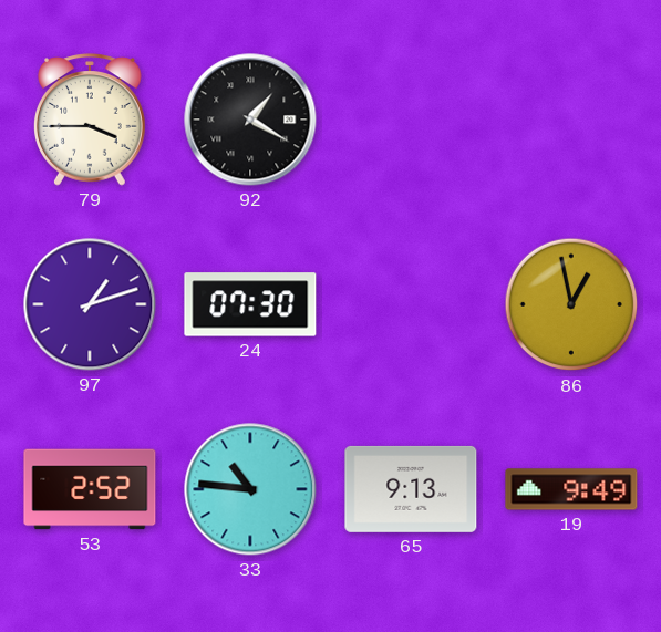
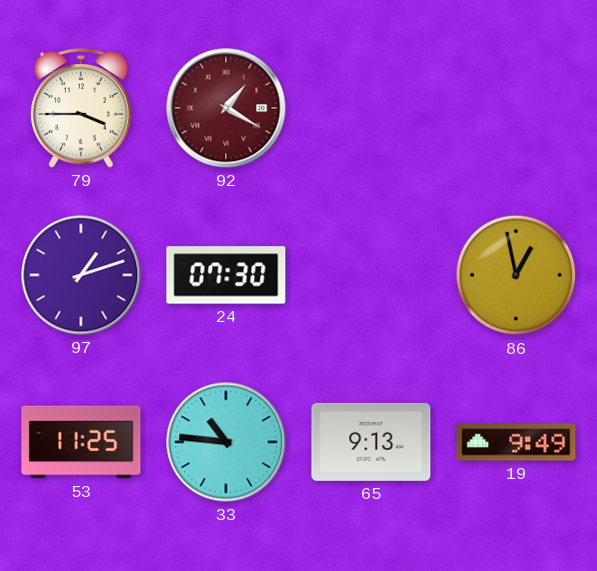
92 dial: black -> burgundy
53: 2:52 -> 11:25
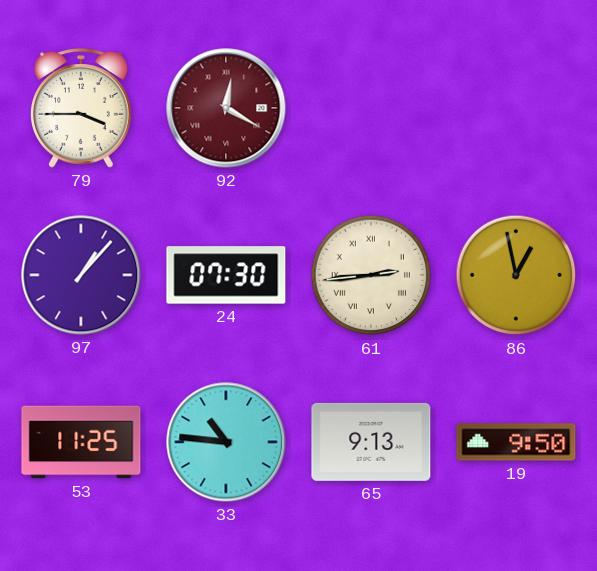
92: 1:20 -> 12:20
97: 1:12 -> 1:07
61: none -> 2:44
19: 9:49 -> 9:50
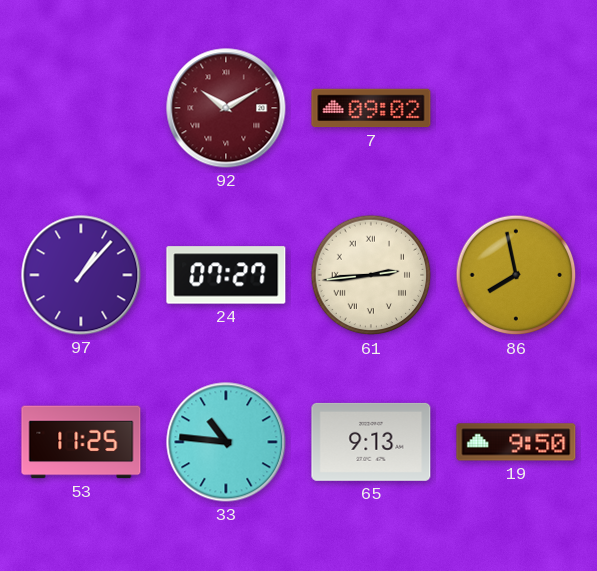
79: 3:45 -> none
92: 12:20 -> 10:10
7: none -> 09:02
24: 07:30 -> 07:27
86: 12:58 -> 7:58
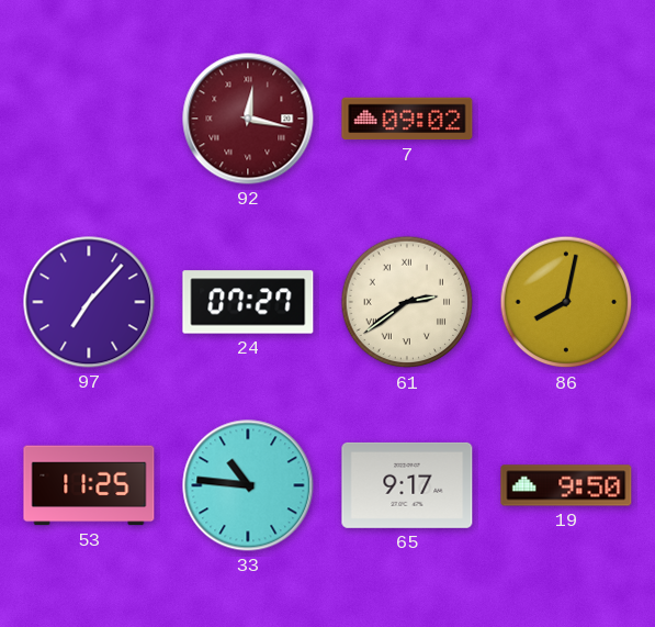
92: 10:10 -> 12:17
97: 1:07 -> 7:07
61: 2:44 -> 2:39
86: 7:58 -> 8:02
65: 9:13 -> 9:17
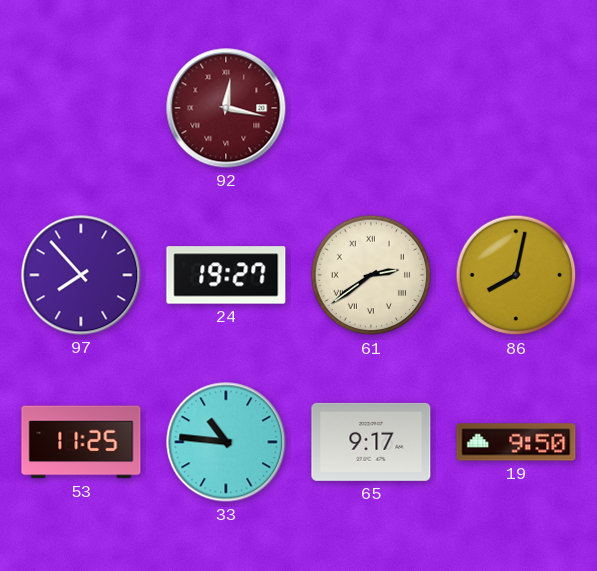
7: 09:02 -> none
97: 7:07 -> 7:53
24: 07:27 -> 19:27
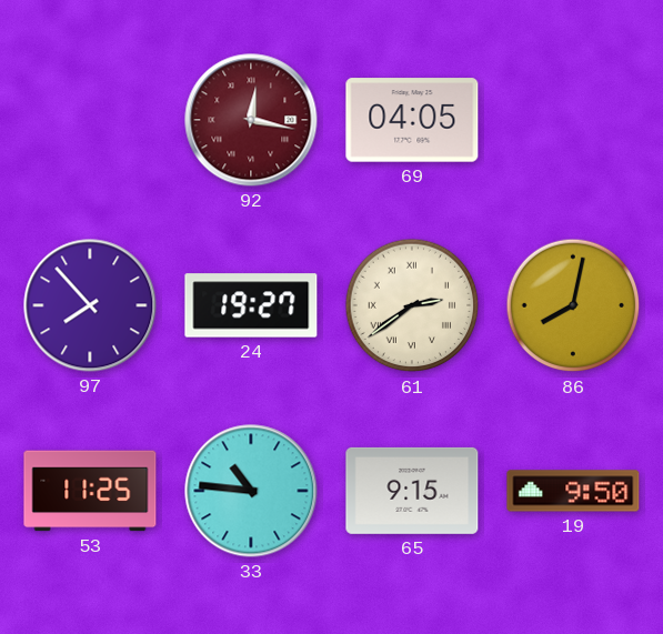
69: none -> 04:05
65: 9:17 -> 9:15
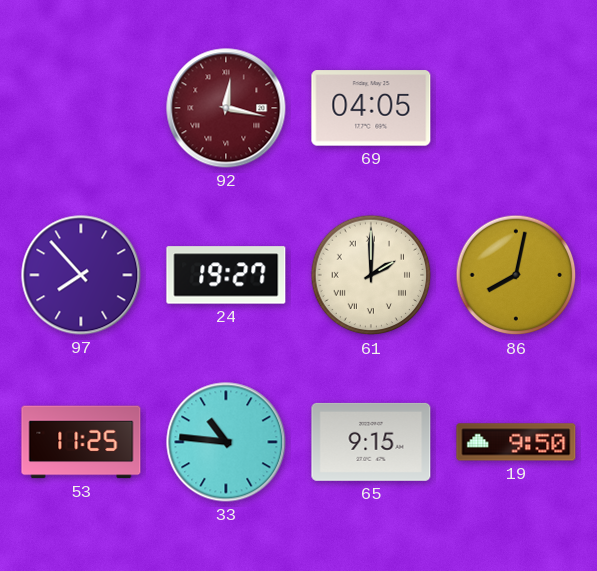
61: 2:39 -> 2:00
